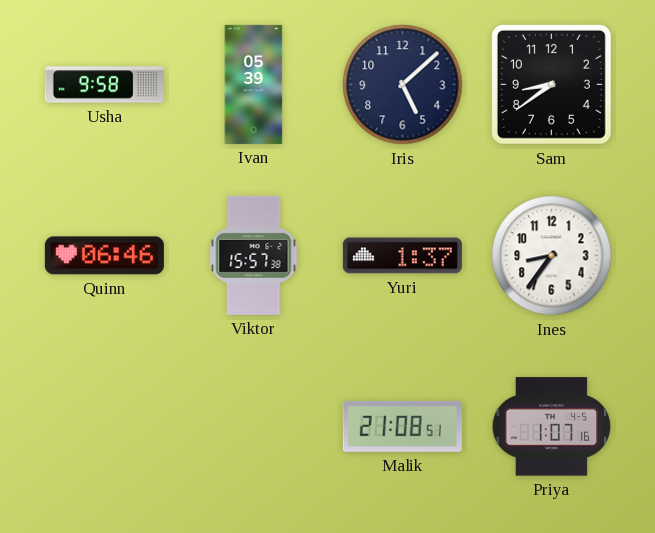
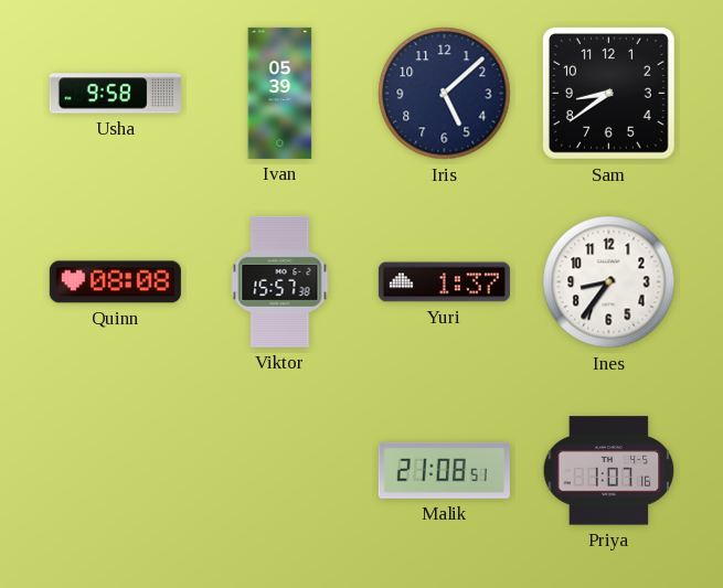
Quinn: 06:46 -> 08:08
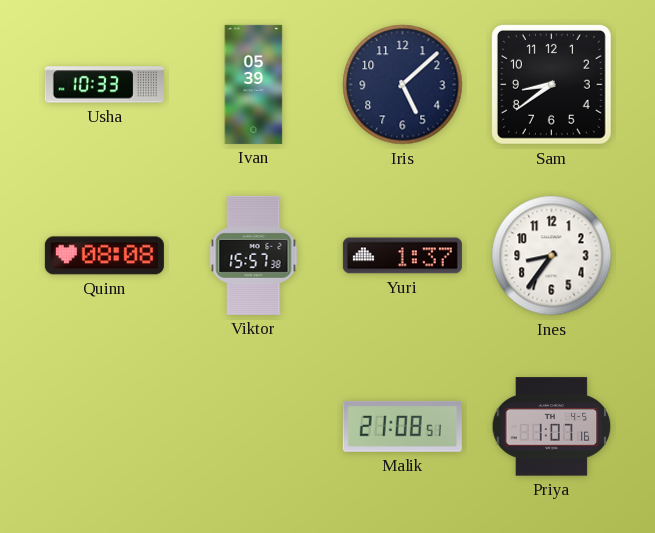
Usha: 9:58 -> 10:33
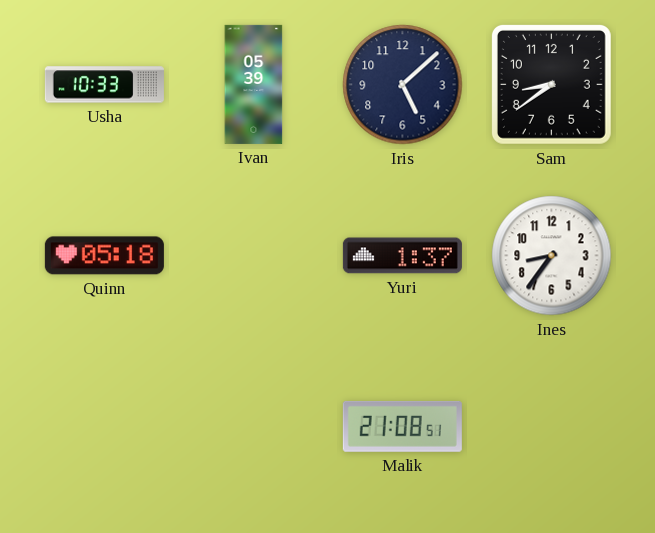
Quinn: 08:08 -> 05:18
Viktor: 15:57 -> none
Priya: 1:07 -> none
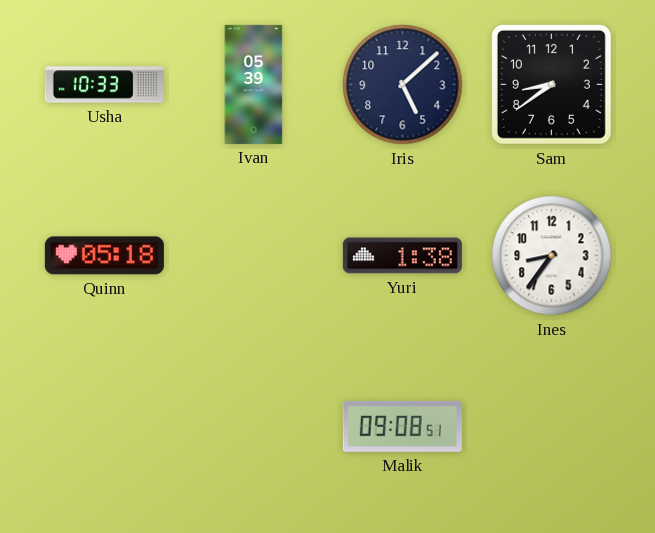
Yuri: 1:37 -> 1:38
Malik: 21:08 -> 09:08
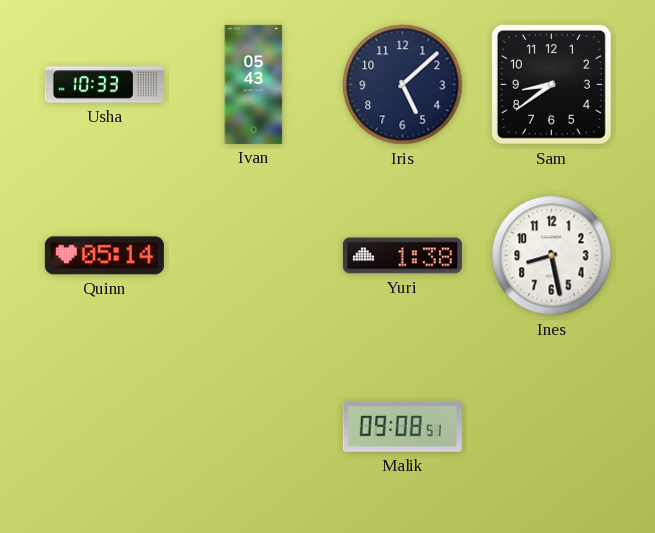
Ivan: 05:39 -> 05:43
Quinn: 05:18 -> 05:14
Ines: 8:36 -> 8:28
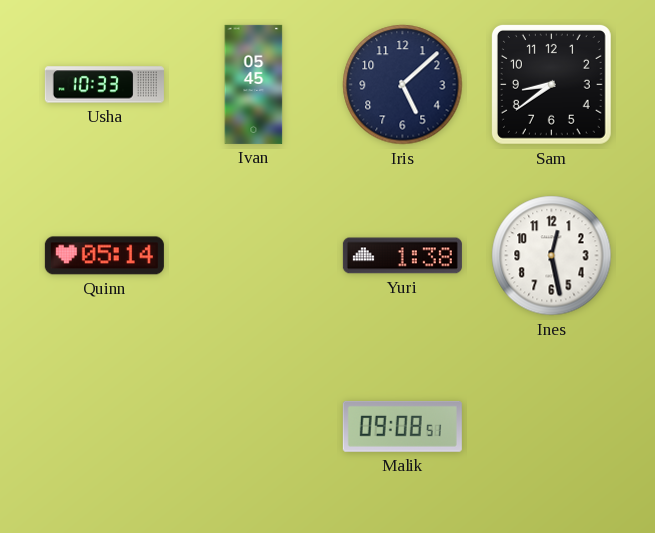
Ivan: 05:43 -> 05:45
Ines: 8:28 -> 12:28
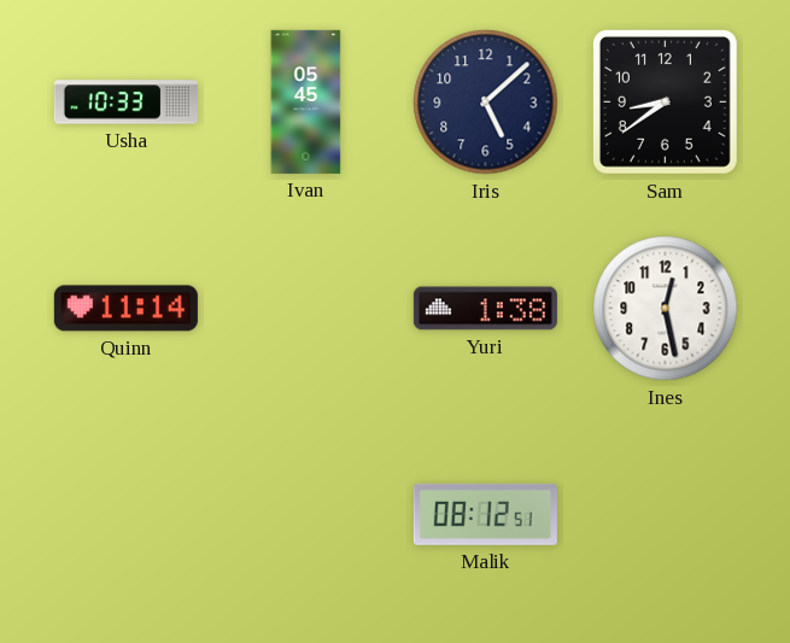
Quinn: 05:14 -> 11:14
Malik: 09:08 -> 08:12
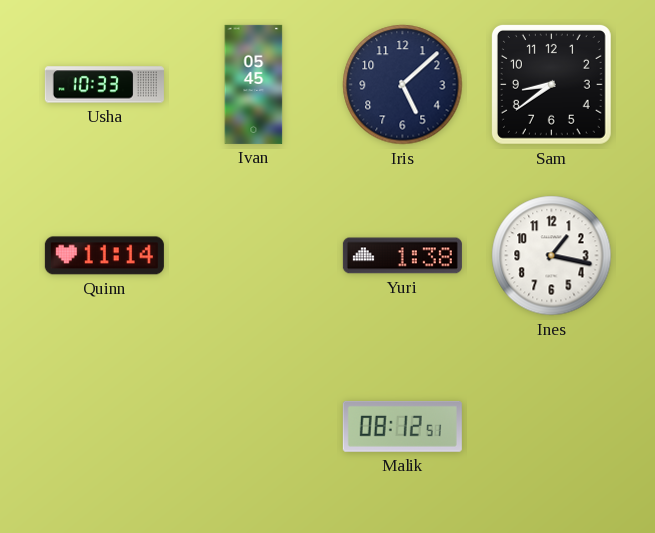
Ines: 12:28 -> 1:17
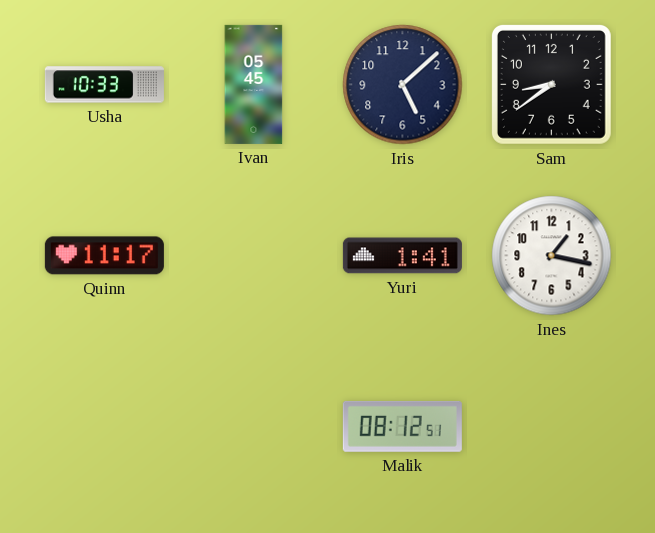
Quinn: 11:14 -> 11:17
Yuri: 1:38 -> 1:41
